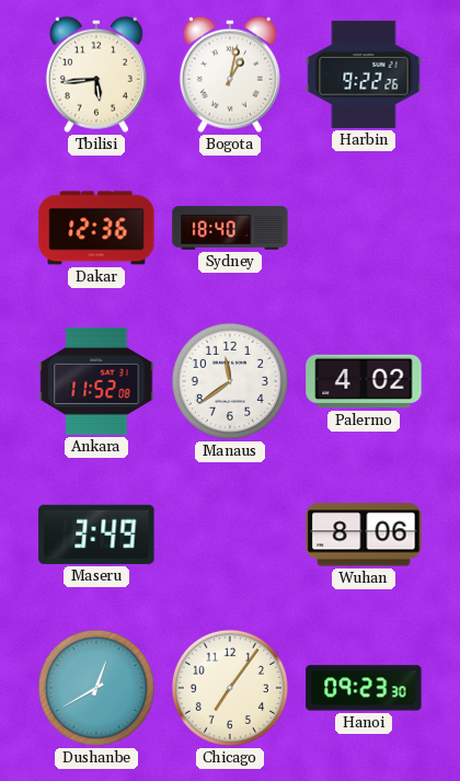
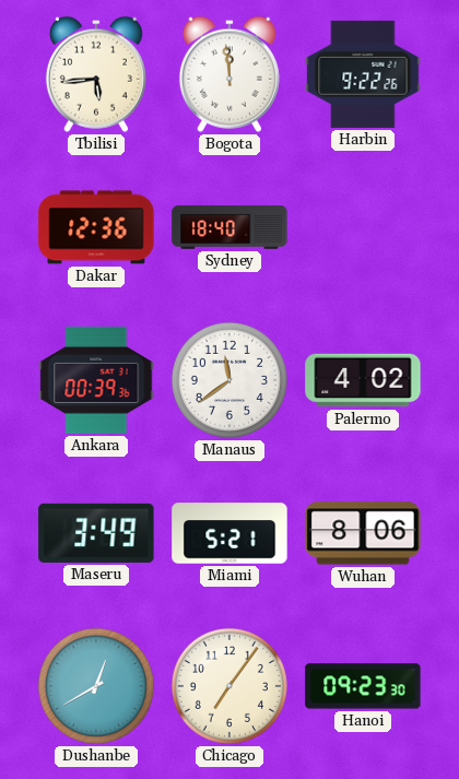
Bogota: 1:02 -> 11:59
Ankara: 11:52 -> 00:39
Miami: none -> 5:21
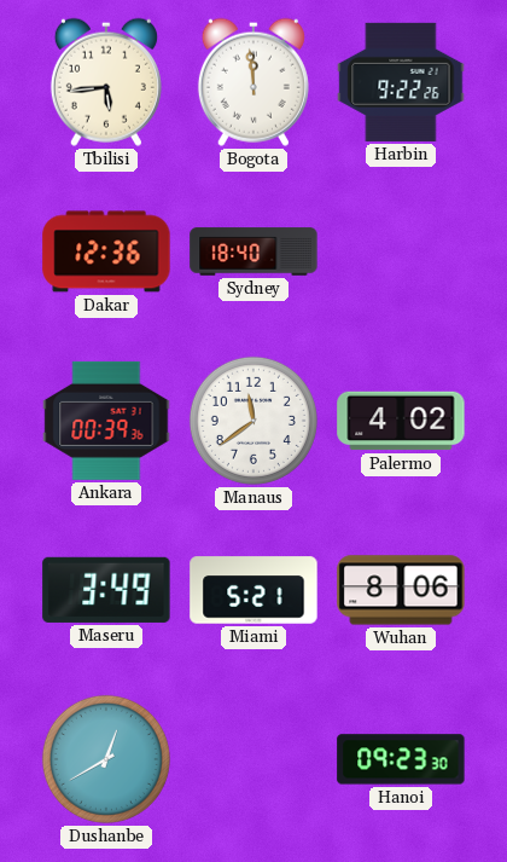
Chicago: 7:06 -> none
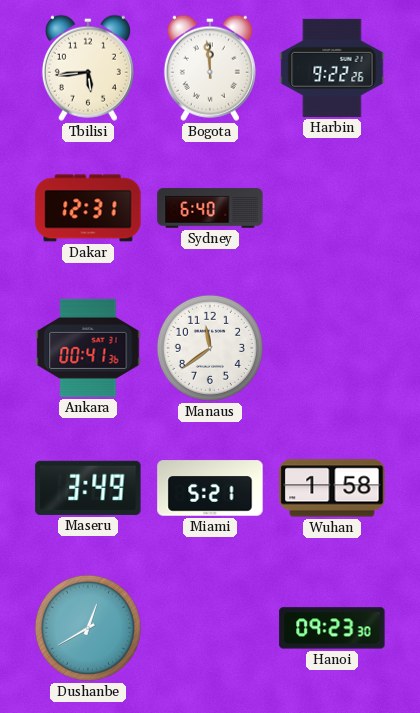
Dakar: 12:36 -> 12:31
Sydney: 18:40 -> 6:40
Ankara: 00:39 -> 00:41
Palermo: 4:02 -> none
Wuhan: 8:06 -> 1:58
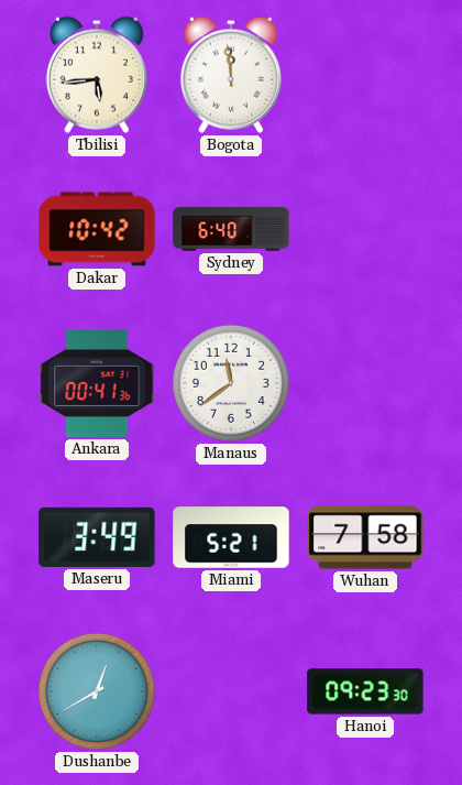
Harbin: 9:22 -> none
Dakar: 12:31 -> 10:42
Wuhan: 1:58 -> 7:58
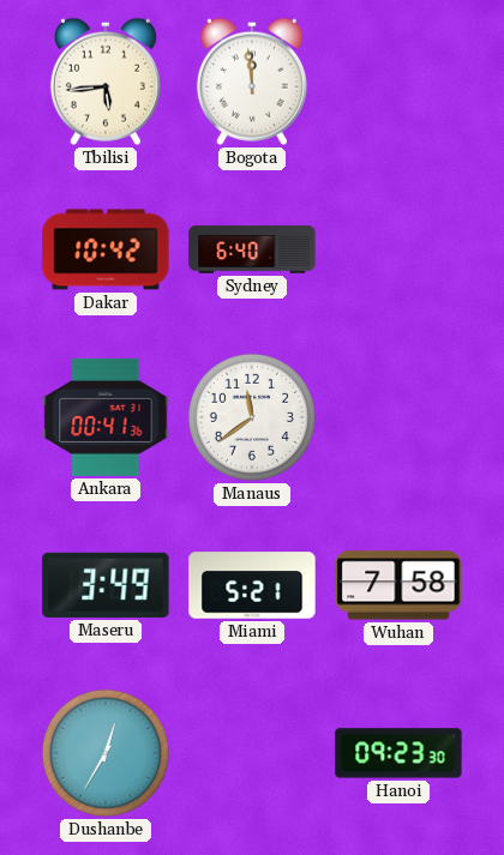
Dushanbe: 12:40 -> 12:35
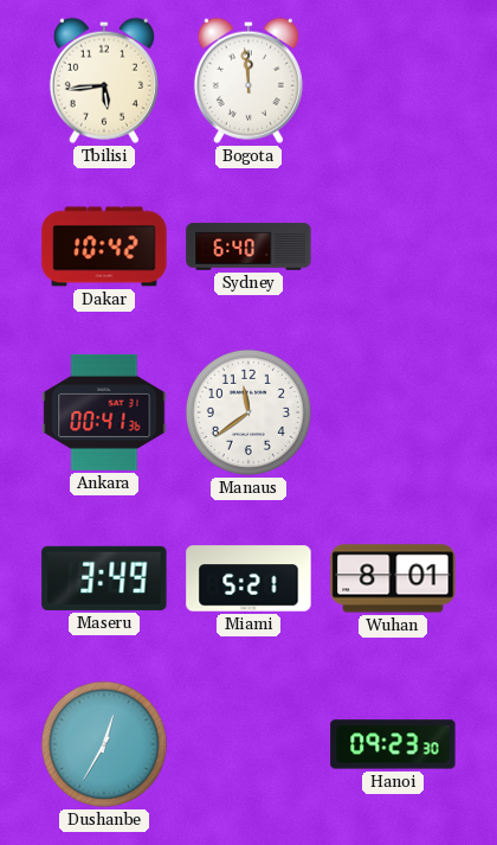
Wuhan: 7:58 -> 8:01
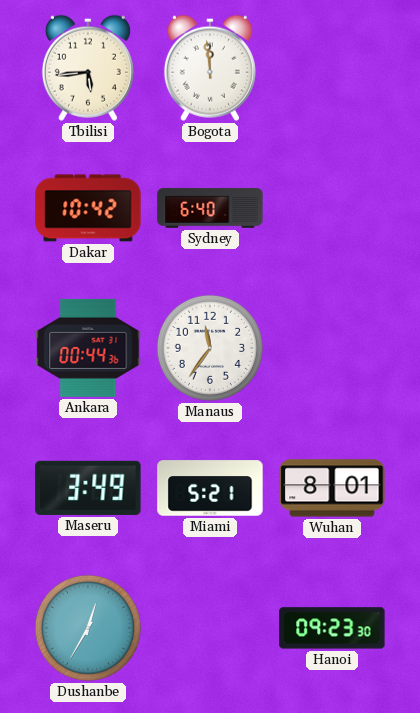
Ankara: 00:41 -> 00:44
Manaus: 11:39 -> 11:36
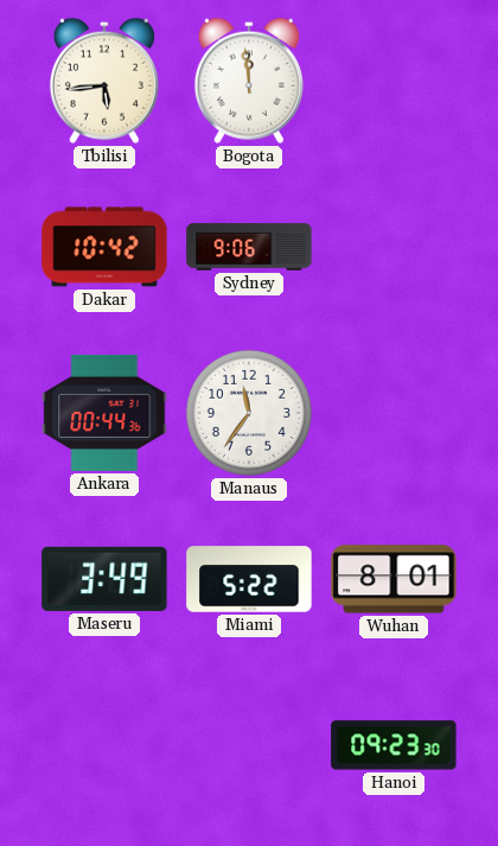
Sydney: 6:40 -> 9:06
Miami: 5:21 -> 5:22
Dushanbe: 12:35 -> none
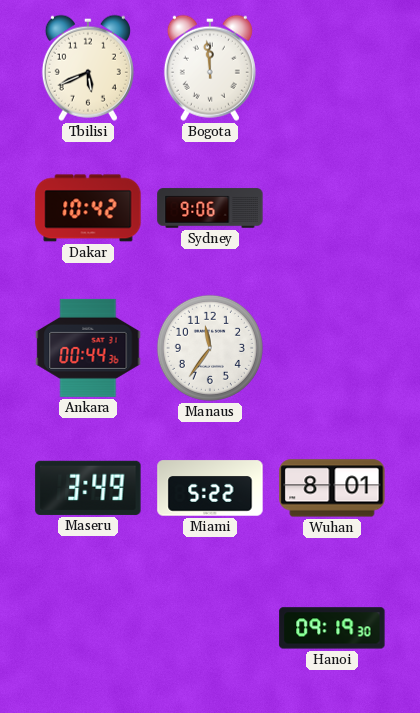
Tbilisi: 5:44 -> 5:41
Hanoi: 09:23 -> 09:19
